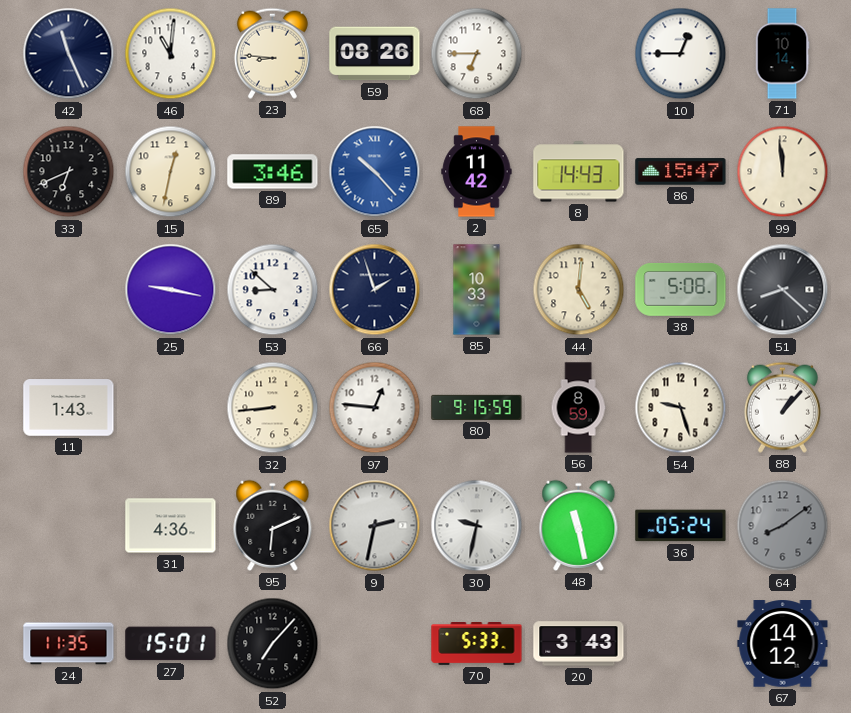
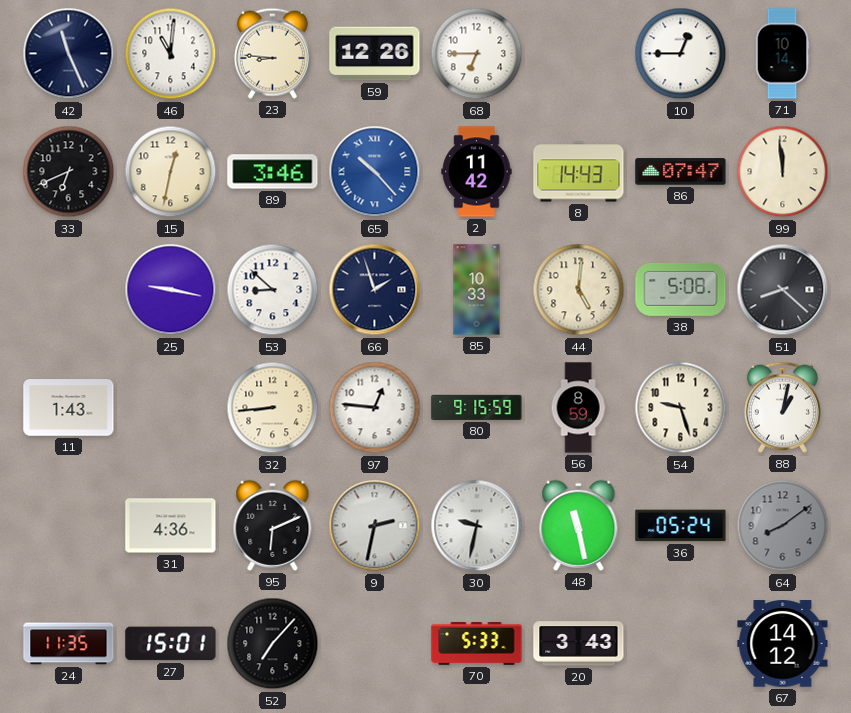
59: 08:26 -> 12:26
86: 15:47 -> 07:47
88: 1:07 -> 1:02
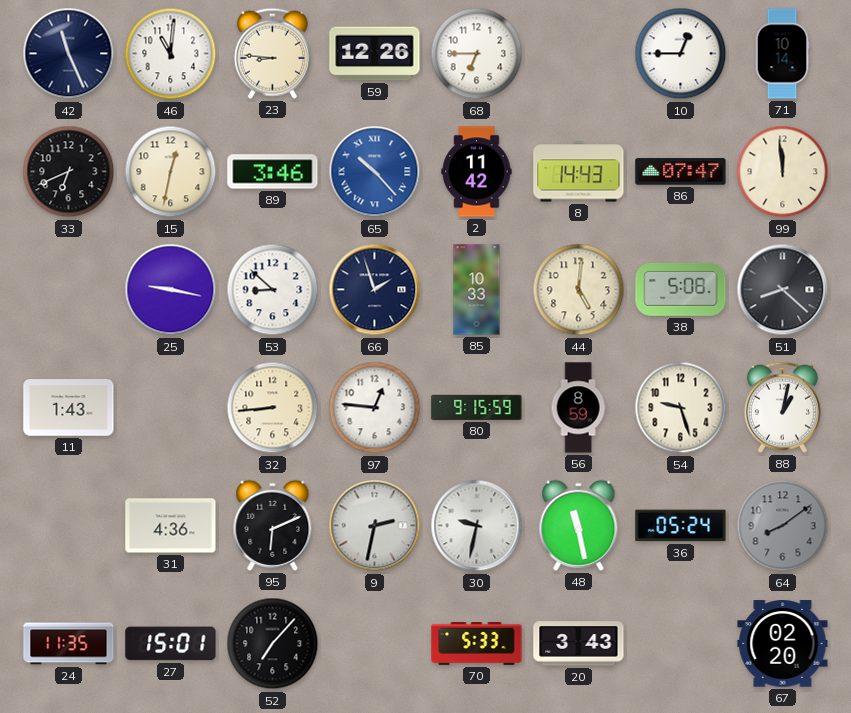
67: 14:12 -> 02:20
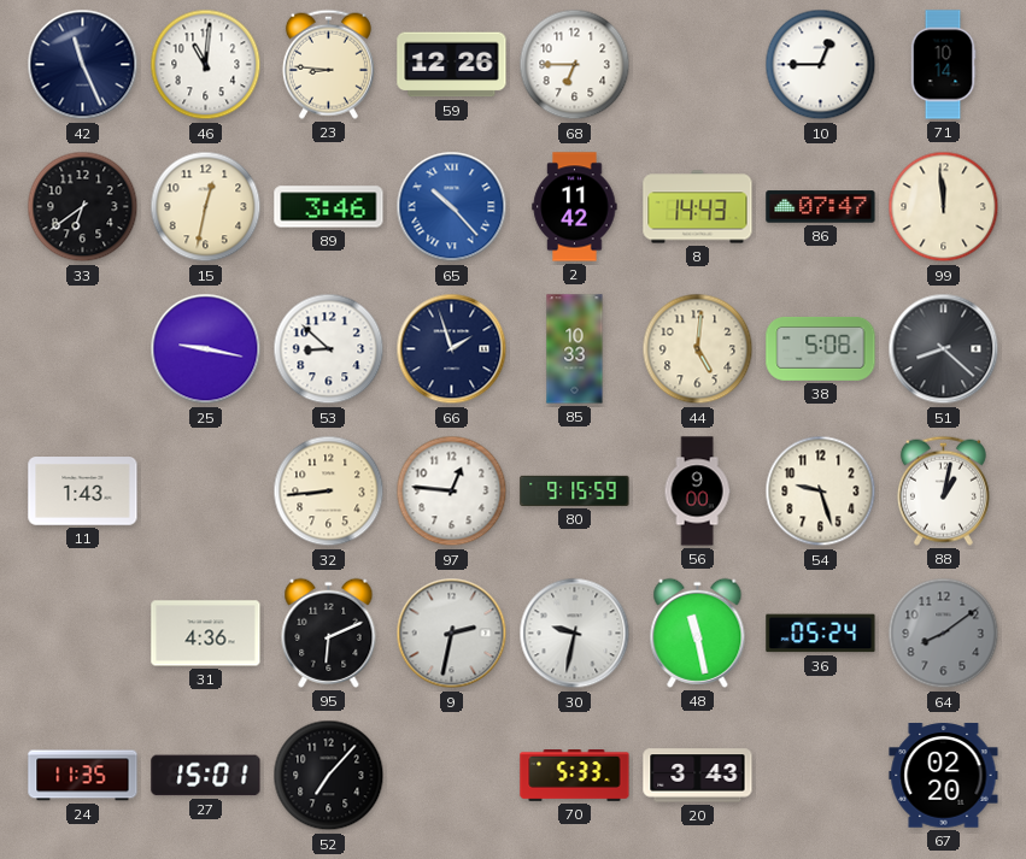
33: 6:41 -> 6:39
56: 8:59 -> 9:00
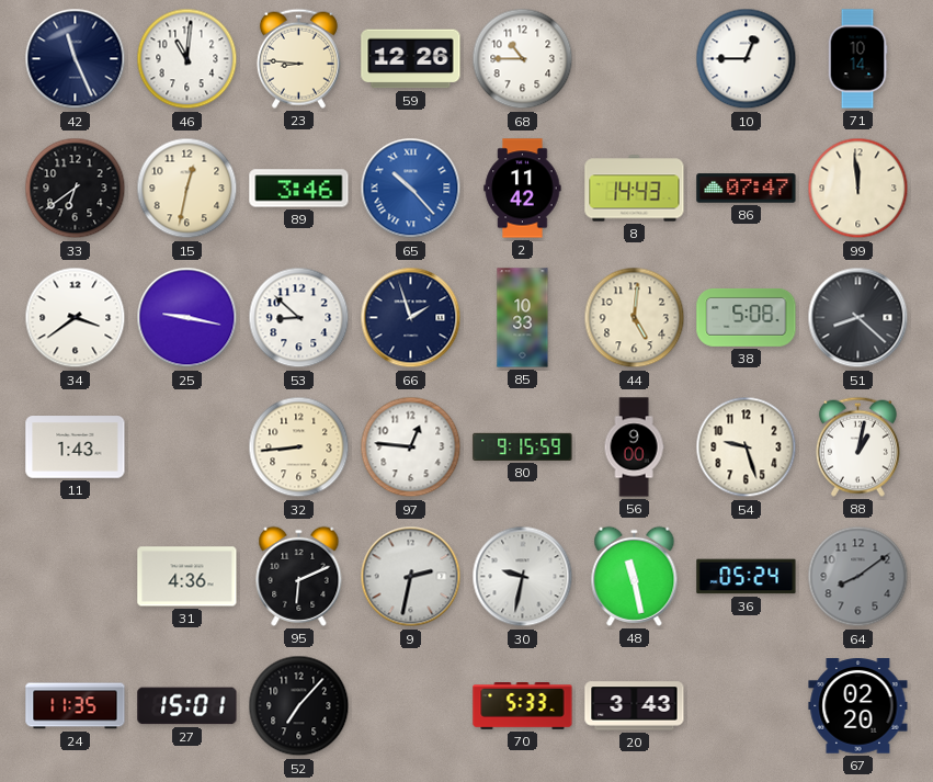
68: 6:45 -> 10:45
34: none -> 3:39
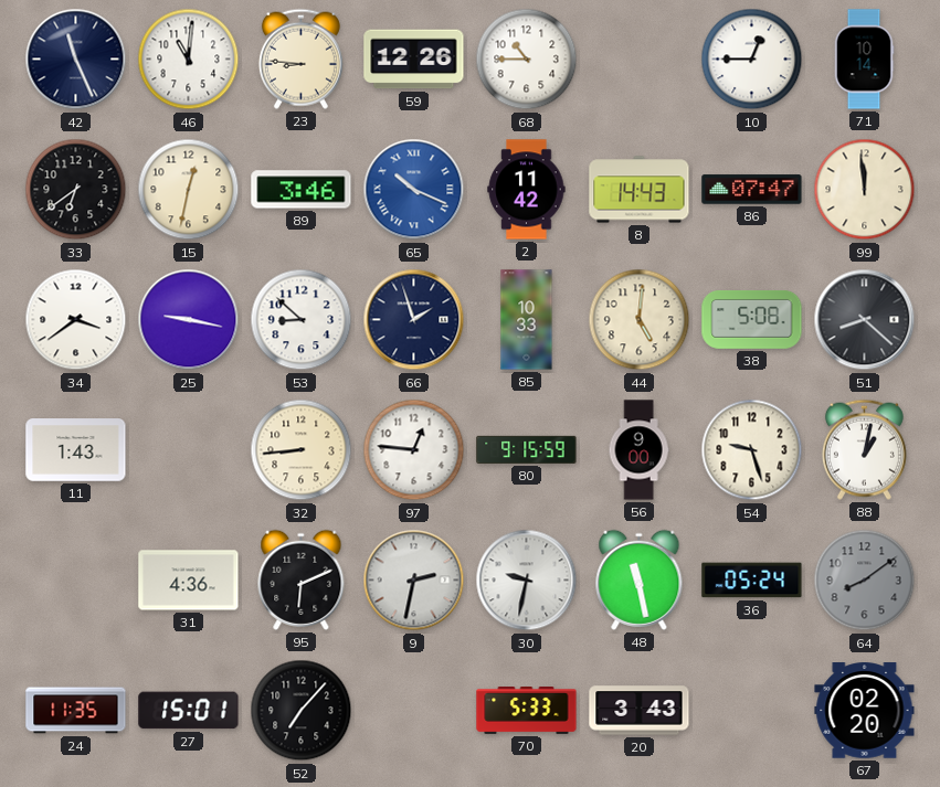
65: 10:23 -> 10:19
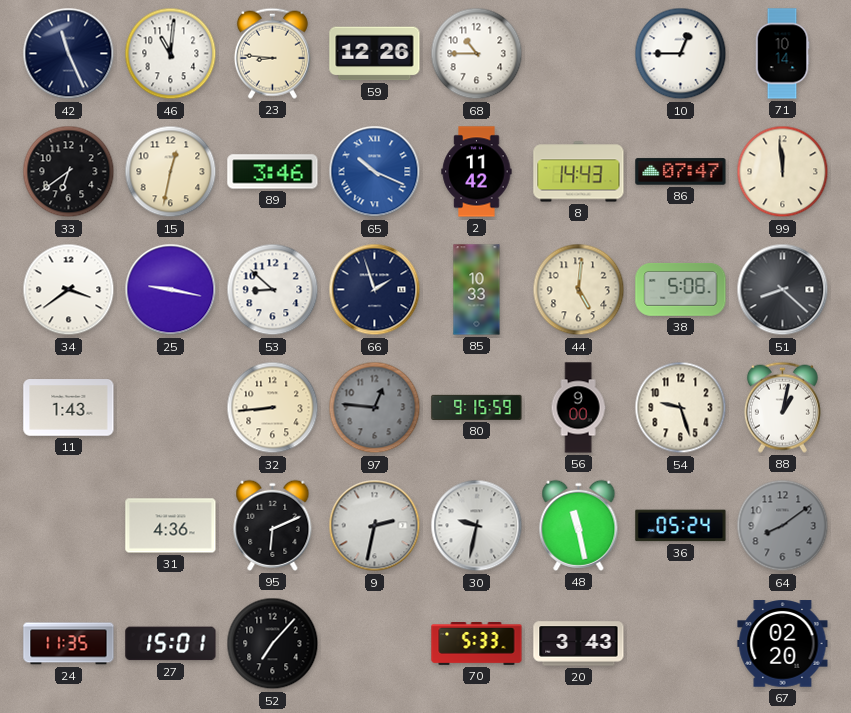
97 dial: white -> grey
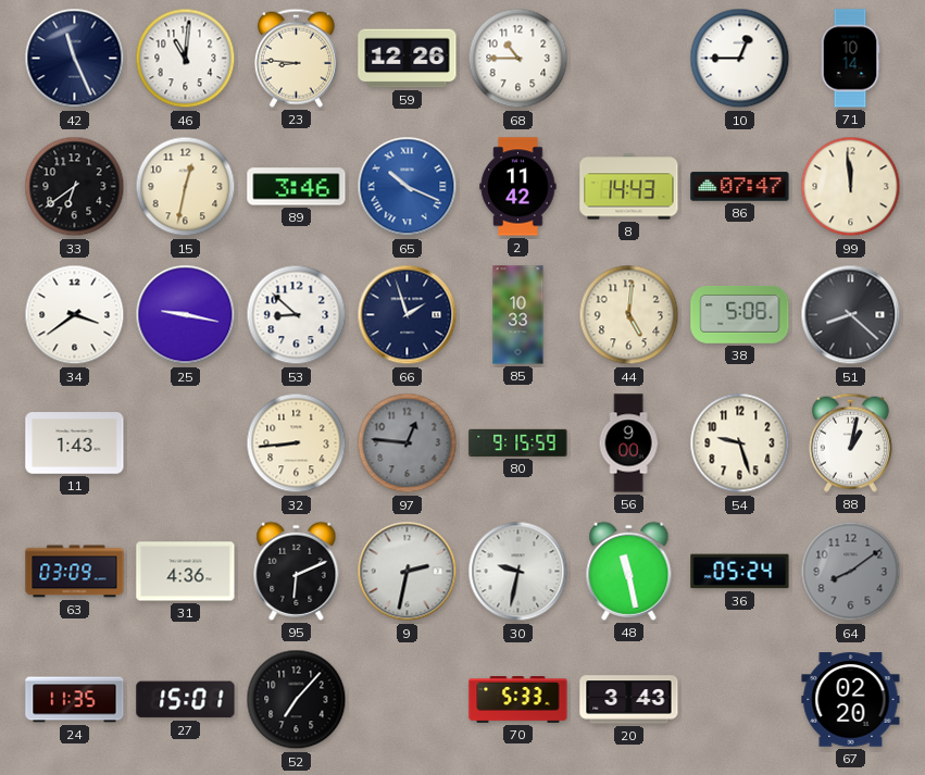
63: none -> 03:09
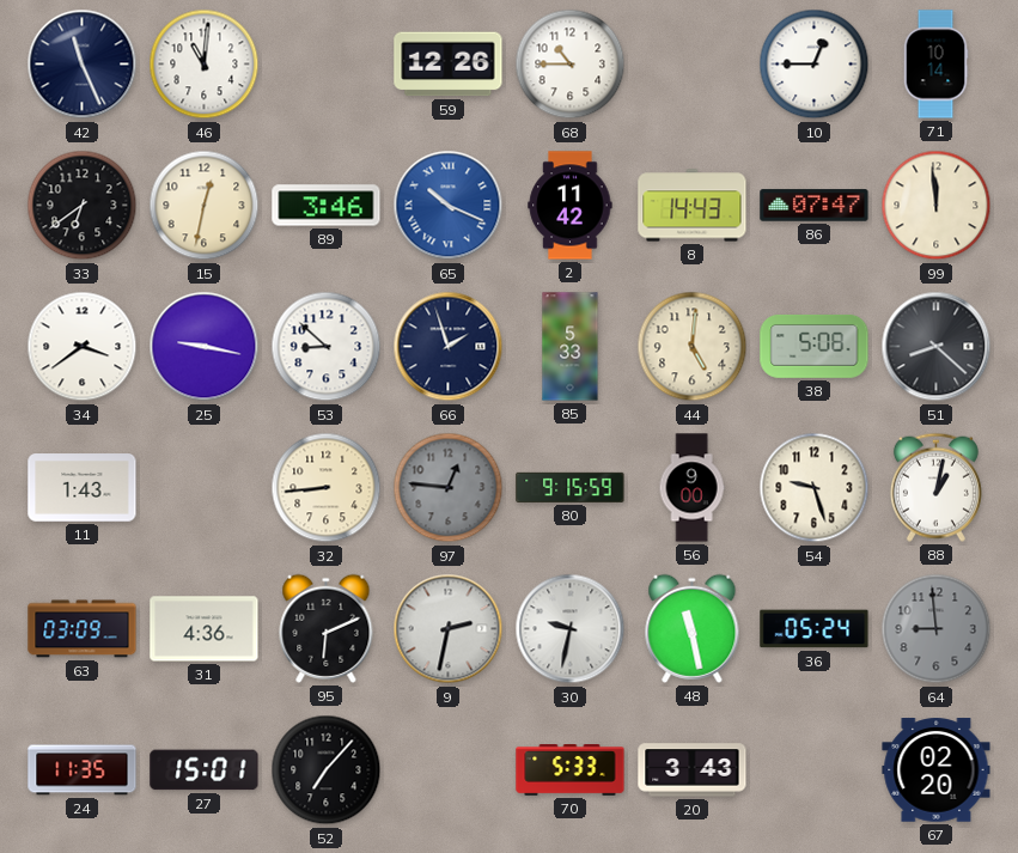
23: 8:46 -> none
85: 10:33 -> 5:33
64: 8:09 -> 8:59
